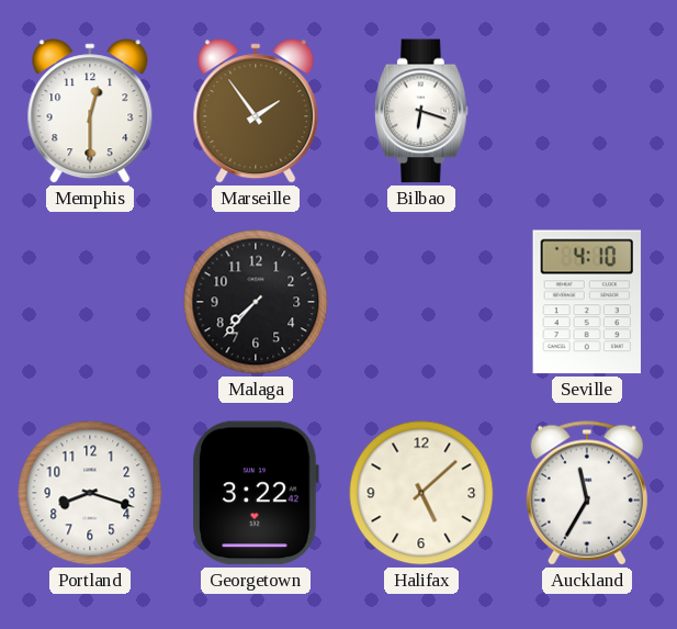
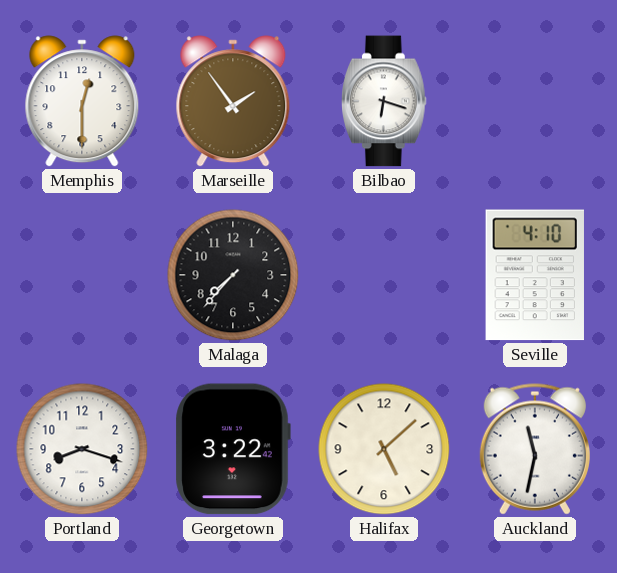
Auckland: 11:35 -> 11:32
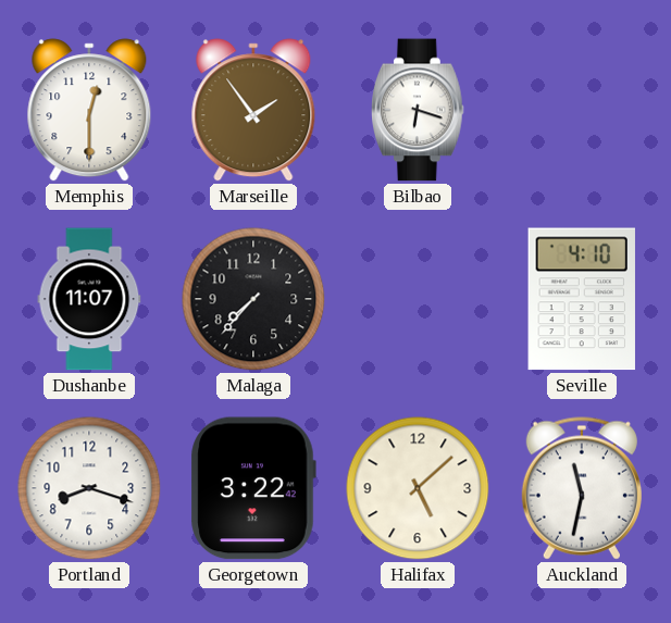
Dushanbe: none -> 11:07
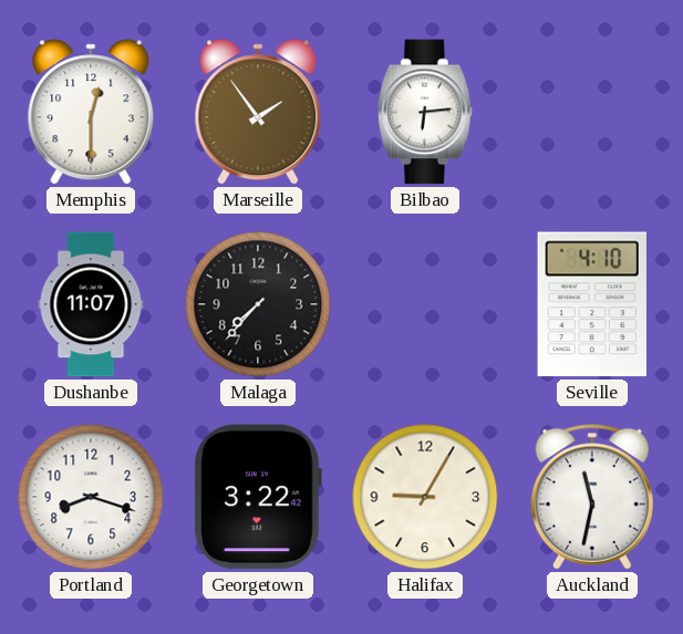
Bilbao: 6:18 -> 6:14
Halifax: 5:08 -> 9:05
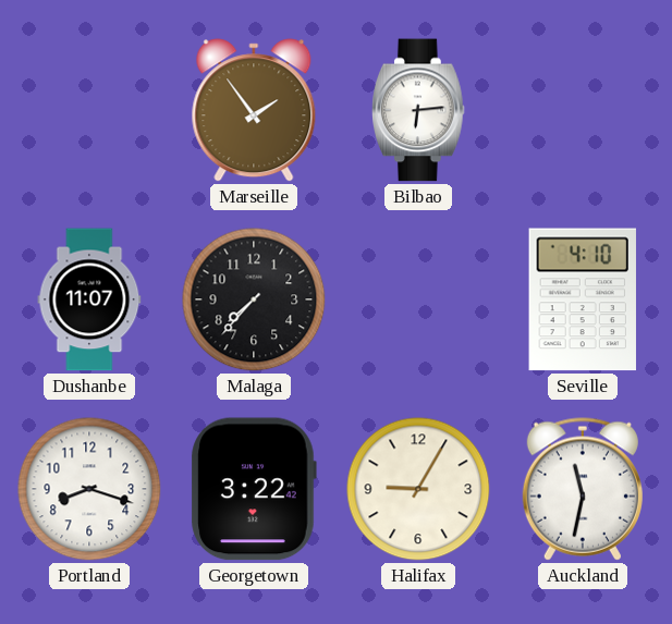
Memphis: 12:30 -> none
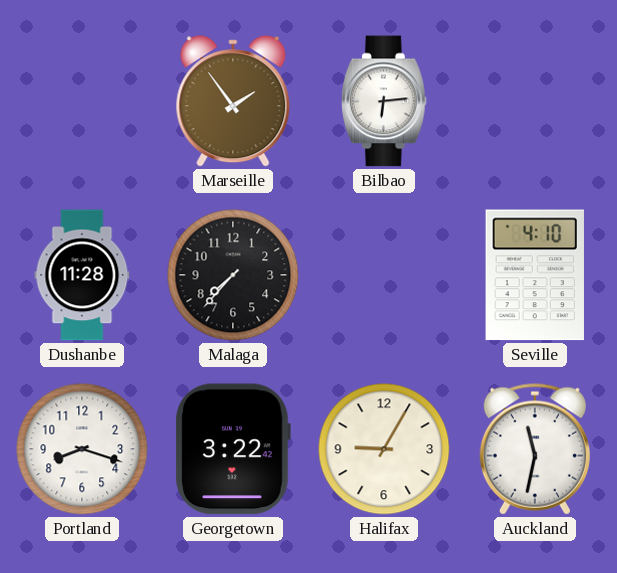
Dushanbe: 11:07 -> 11:28
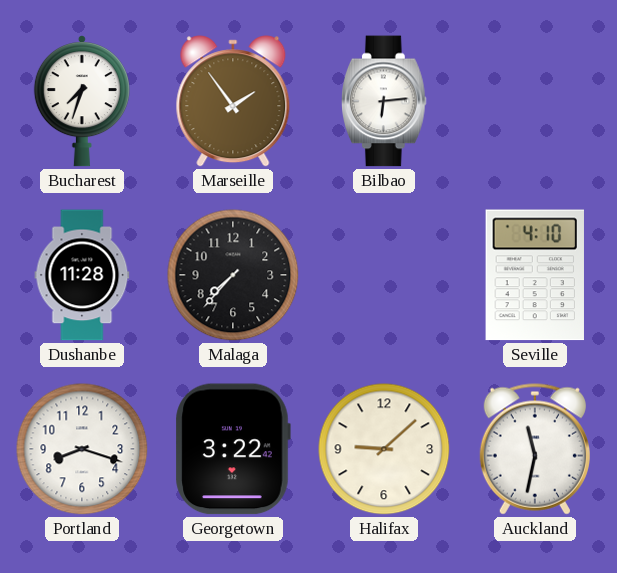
Bucharest: none -> 7:33
Halifax: 9:05 -> 9:08
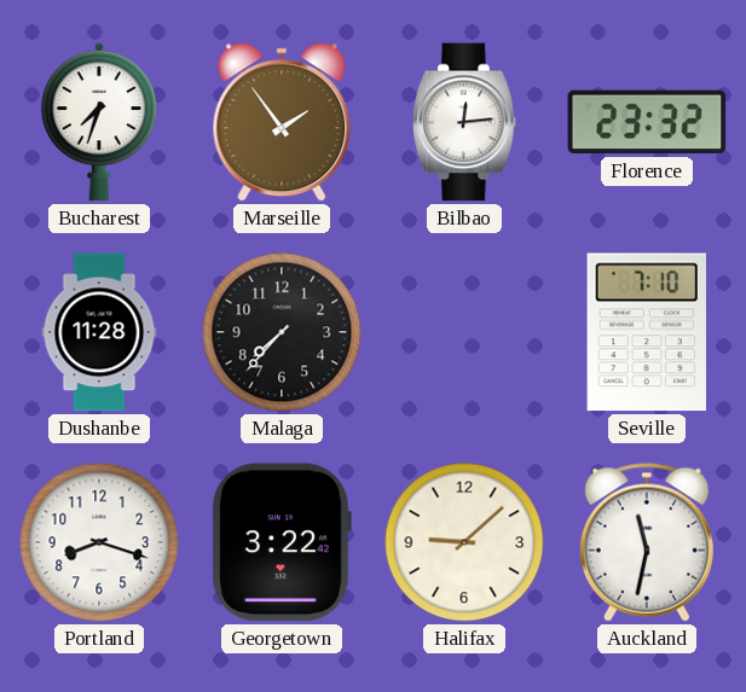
Bilbao: 6:14 -> 12:14
Florence: none -> 23:32
Seville: 4:10 -> 7:10
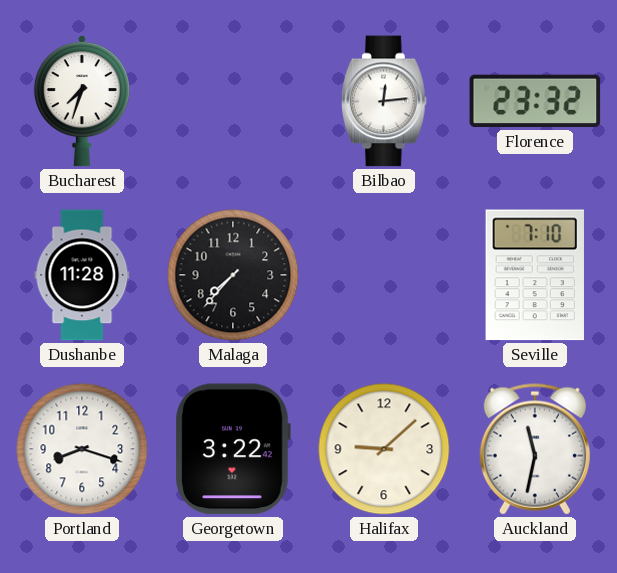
Marseille: 1:54 -> none
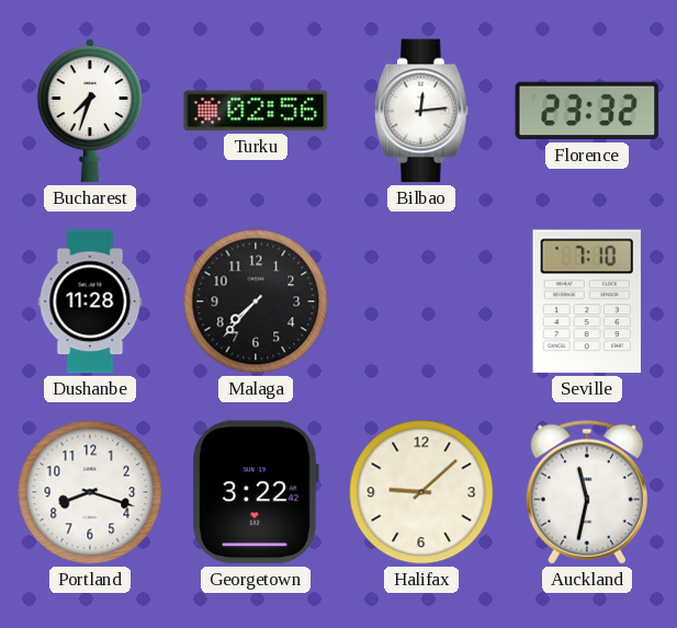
Turku: none -> 02:56
